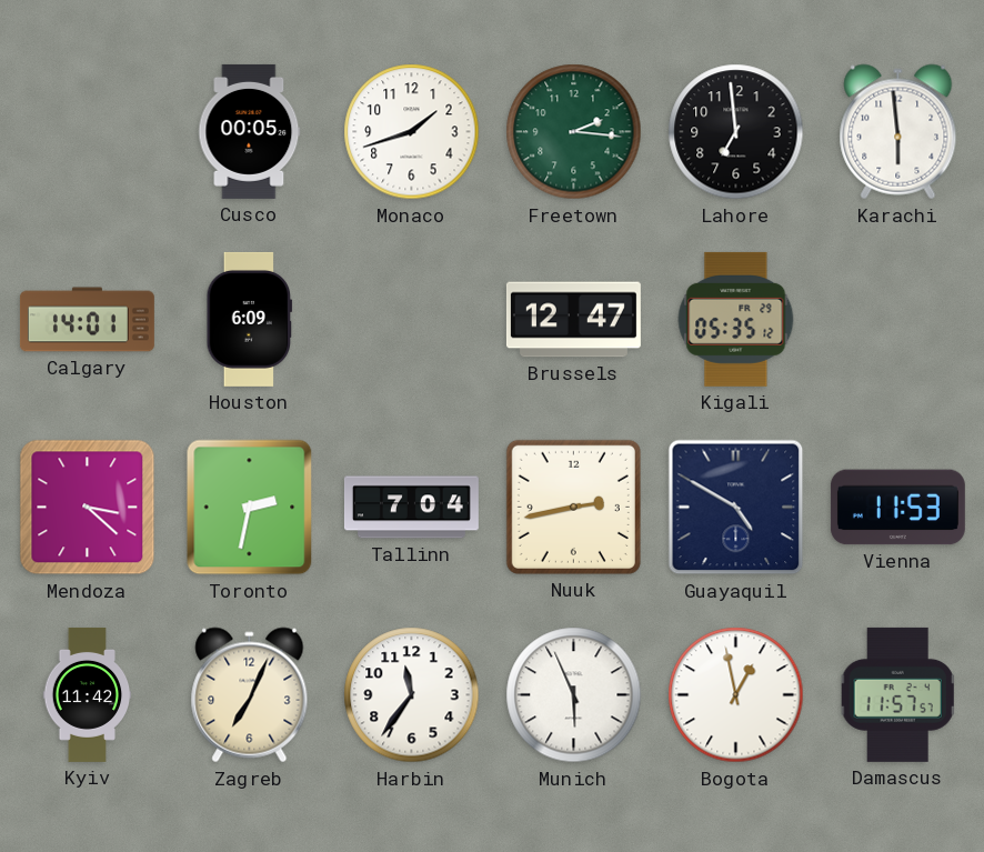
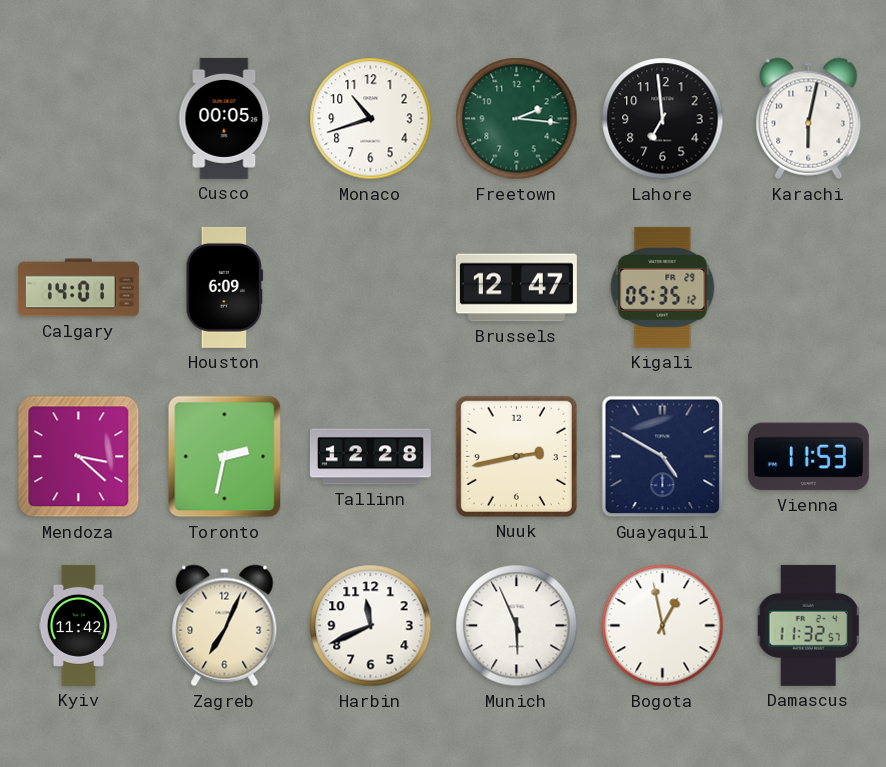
Monaco: 1:42 -> 10:42
Karachi: 5:59 -> 6:02
Tallinn: 7:04 -> 12:28
Harbin: 11:36 -> 11:41
Damascus: 11:57 -> 11:32
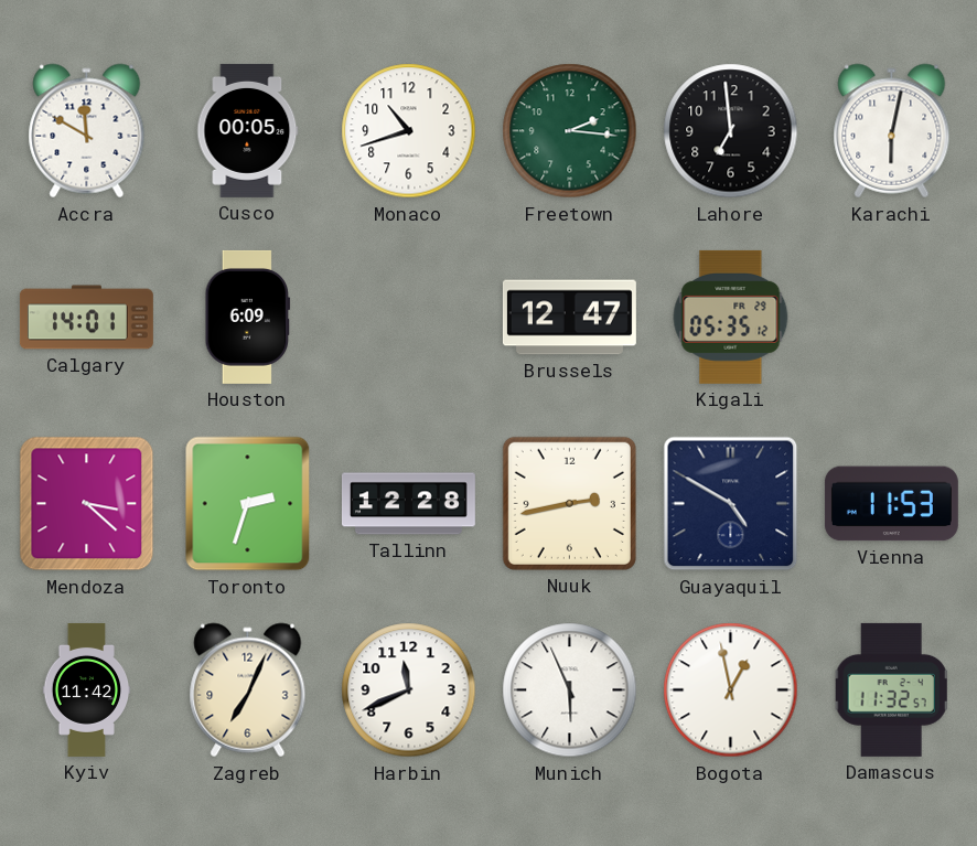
Accra: none -> 11:50
Toronto: 2:32 -> 2:33
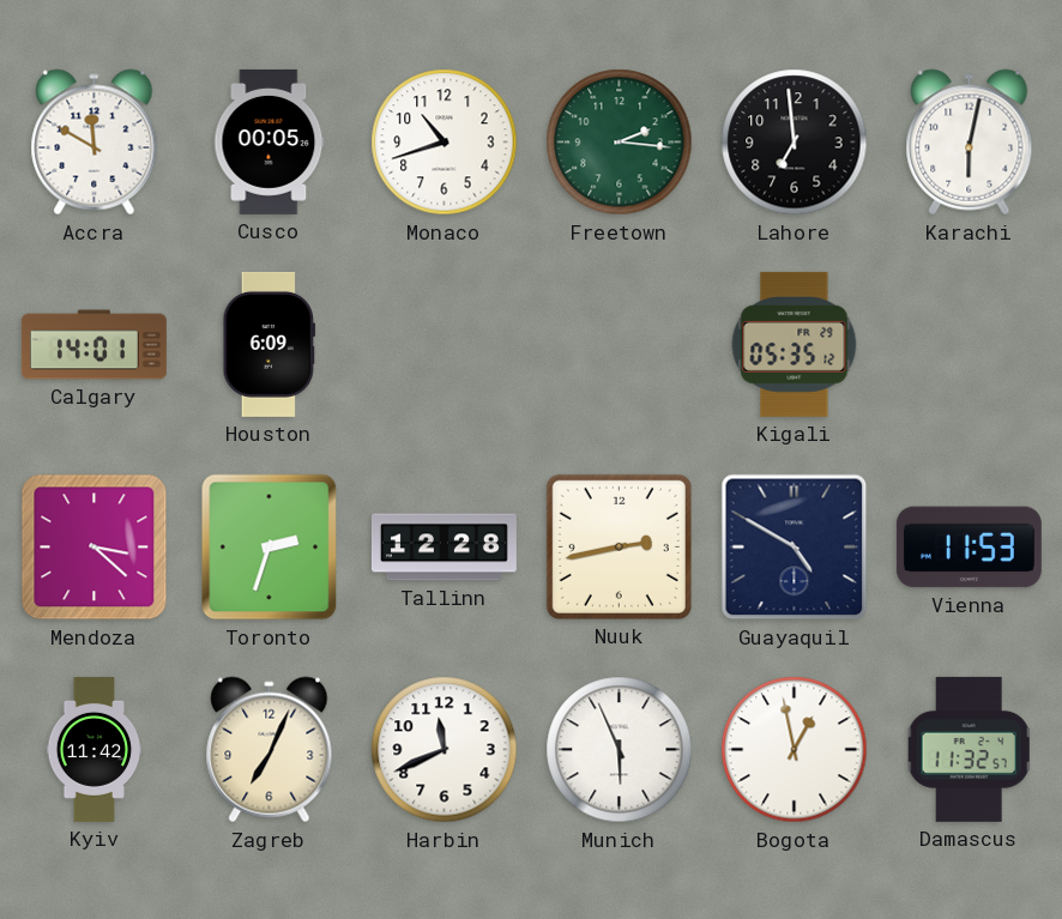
Brussels: 12:47 -> none
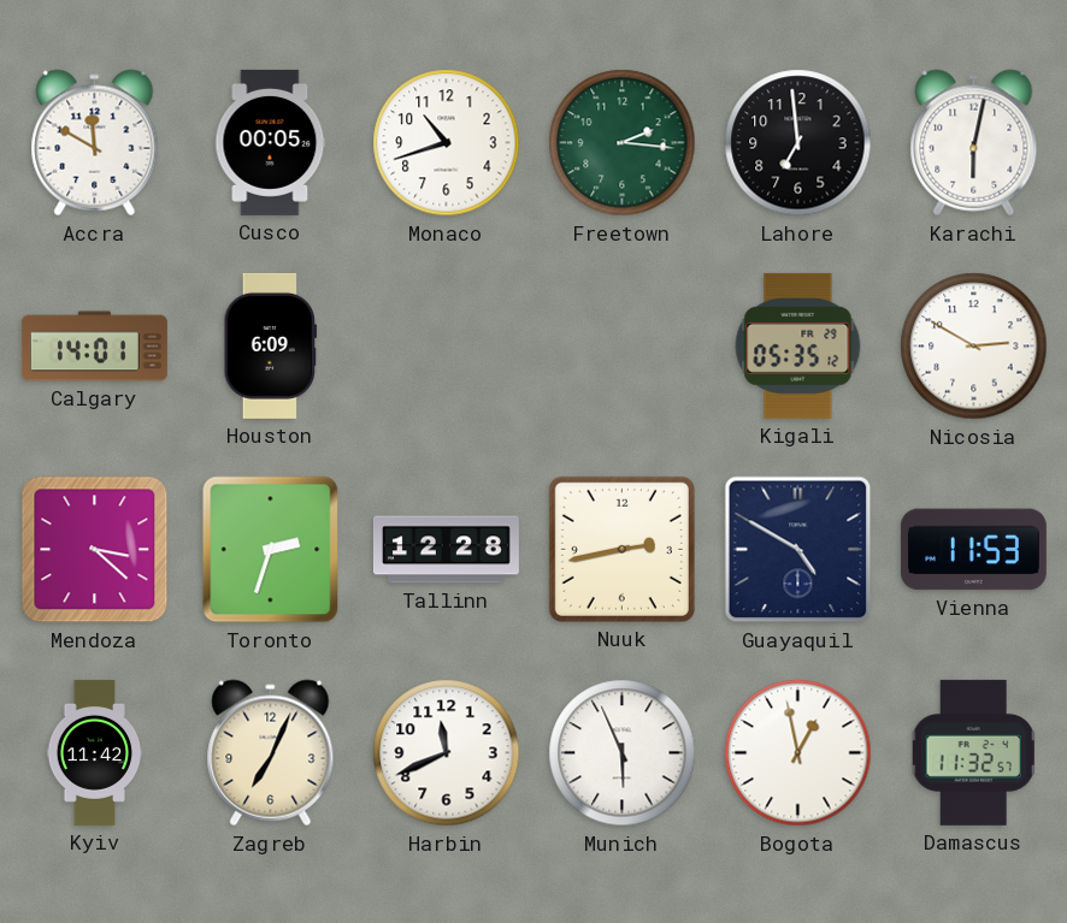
Nicosia: none -> 2:50
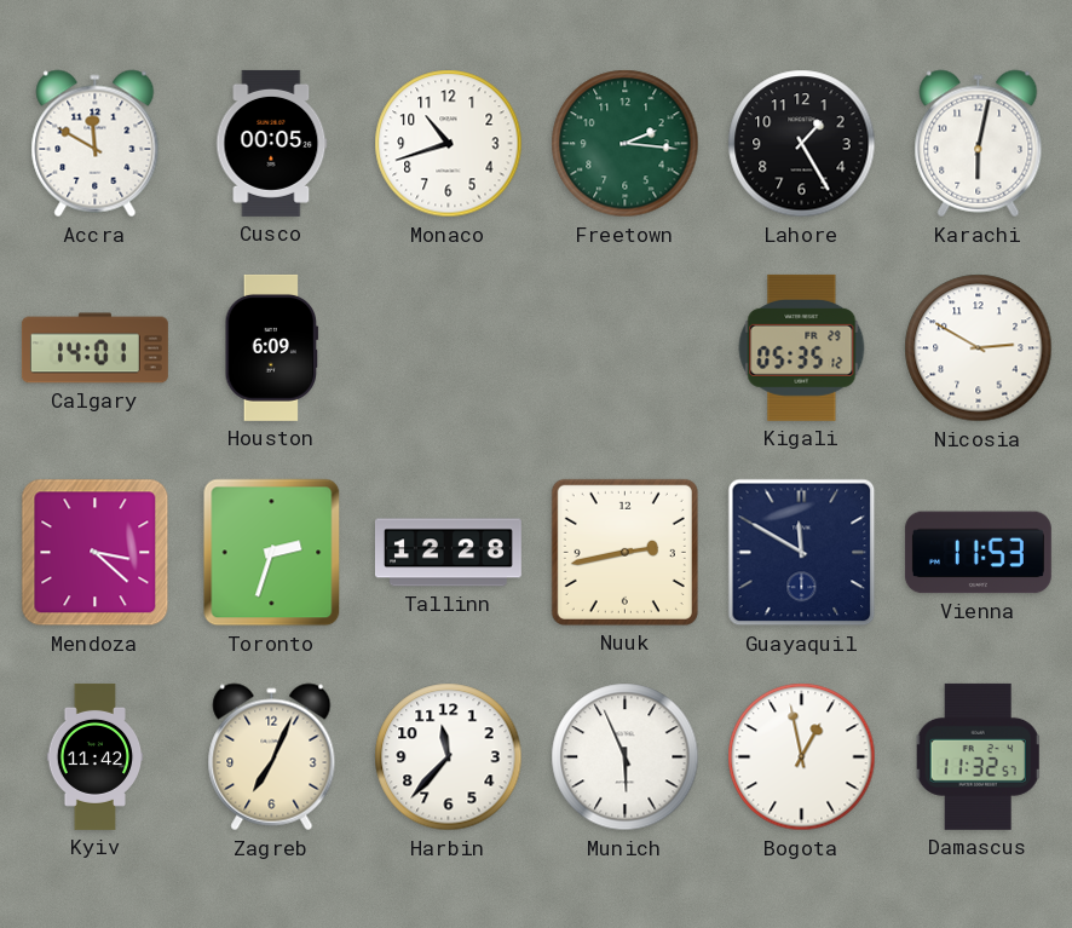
Lahore: 6:59 -> 1:25
Guayaquil: 4:50 -> 11:50
Harbin: 11:41 -> 11:37
